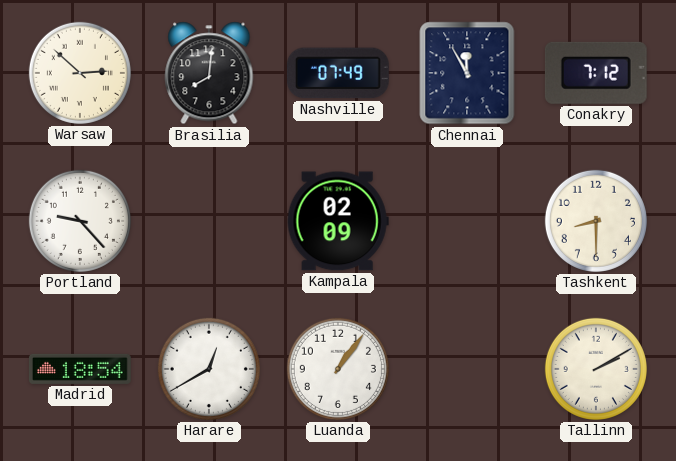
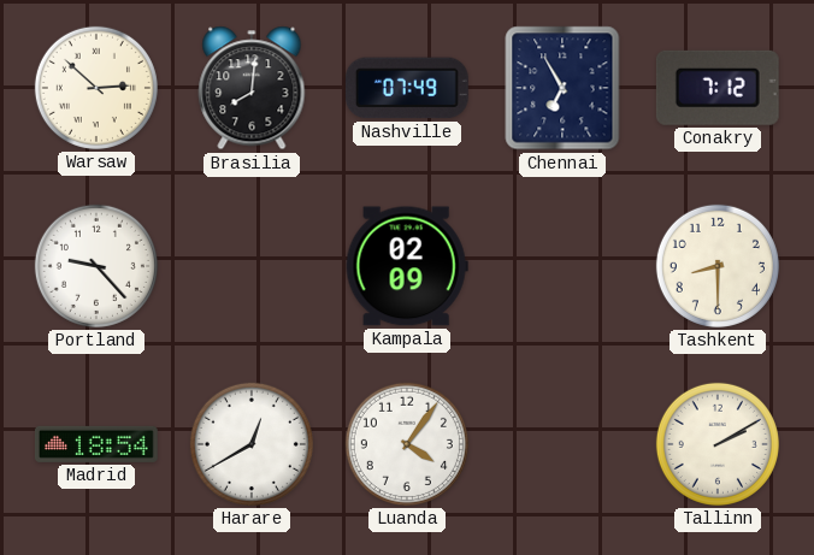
Chennai: 11:55 -> 6:55
Luanda: 1:06 -> 4:06
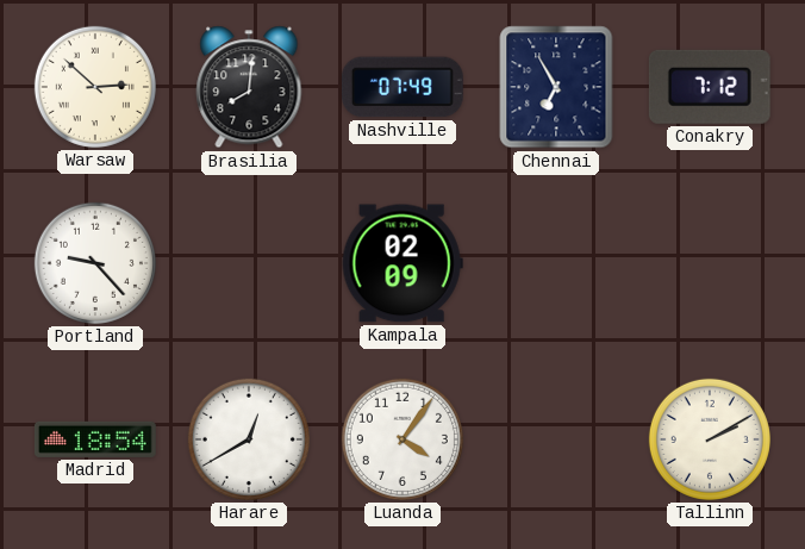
Tashkent: 8:30 -> none
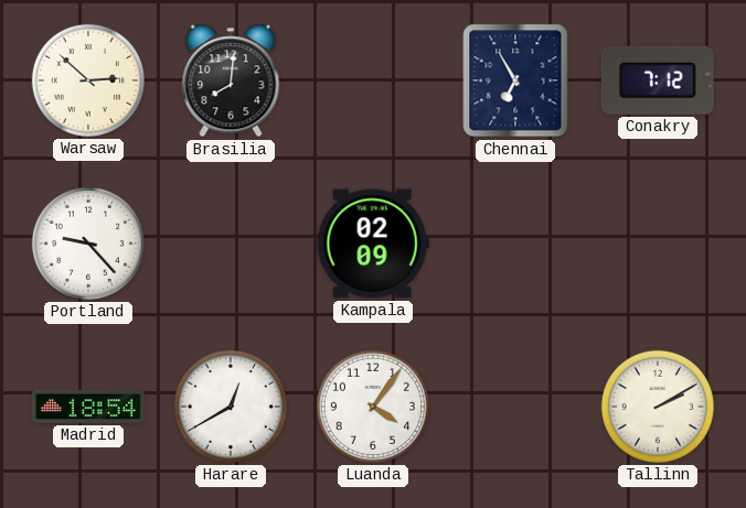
Nashville: 07:49 -> none
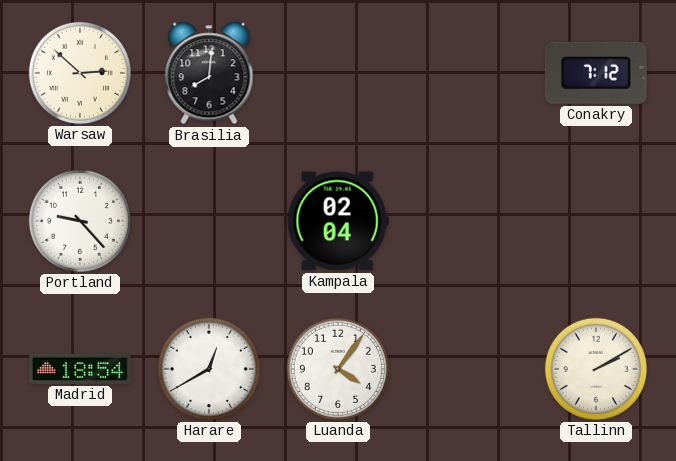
Chennai: 6:55 -> none
Kampala: 02:09 -> 02:04
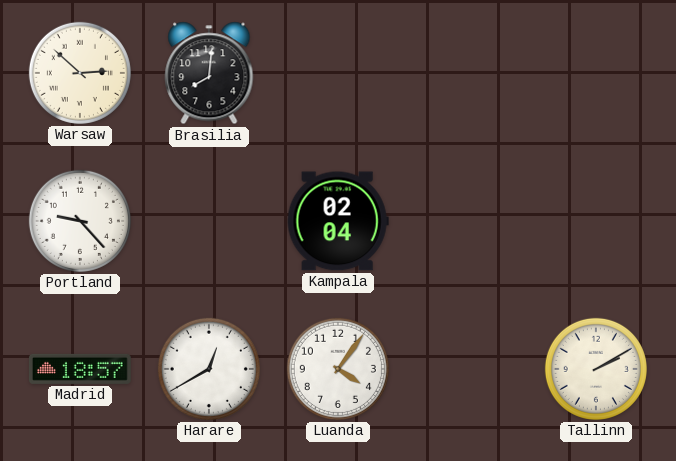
Conakry: 7:12 -> none
Madrid: 18:54 -> 18:57
